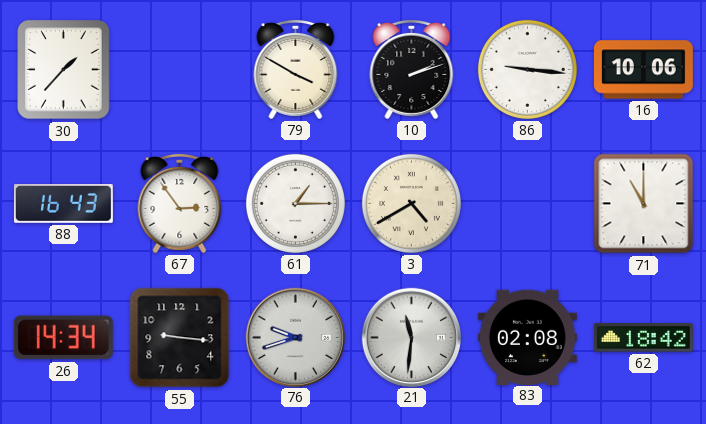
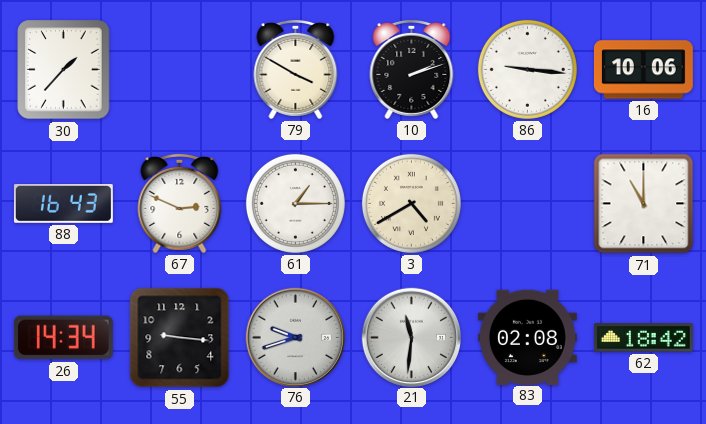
67: 2:54 -> 2:49
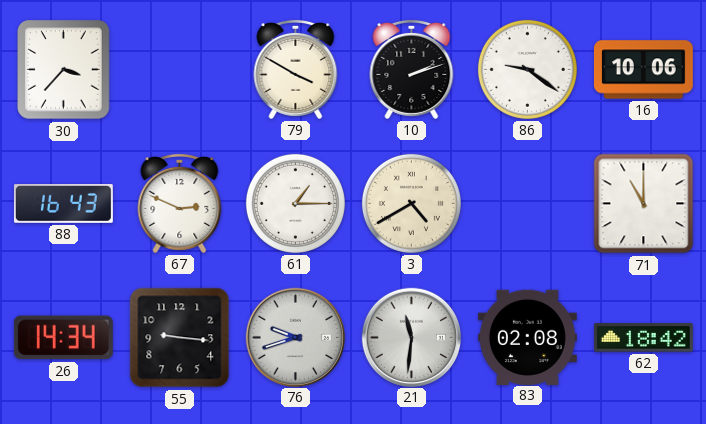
30: 1:37 -> 3:37
86: 9:16 -> 9:21
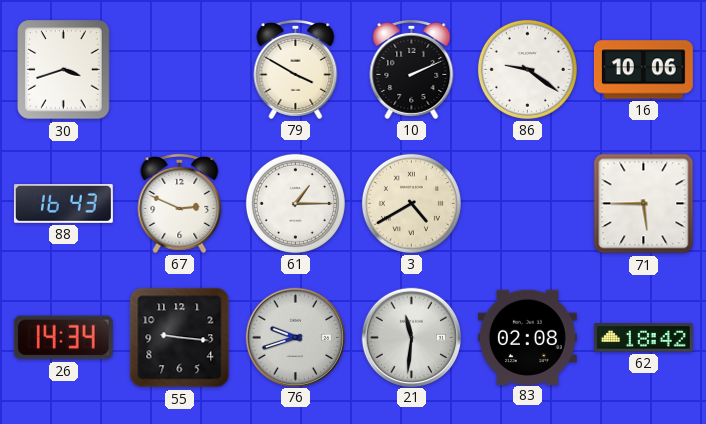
30: 3:37 -> 3:42
10: 2:12 -> 2:11
71: 11:00 -> 5:45
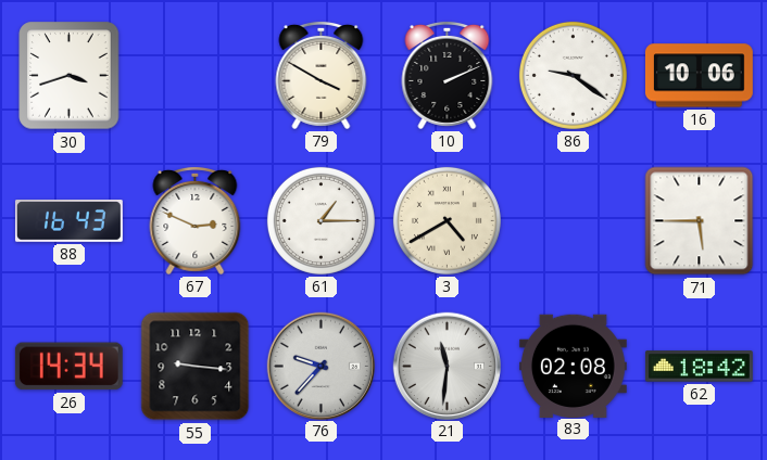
76: 9:42 -> 9:37
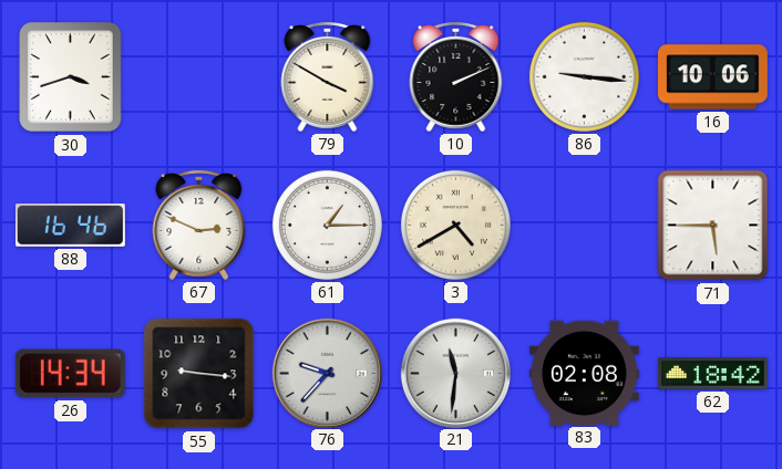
86: 9:21 -> 9:16
88: 16:43 -> 16:46
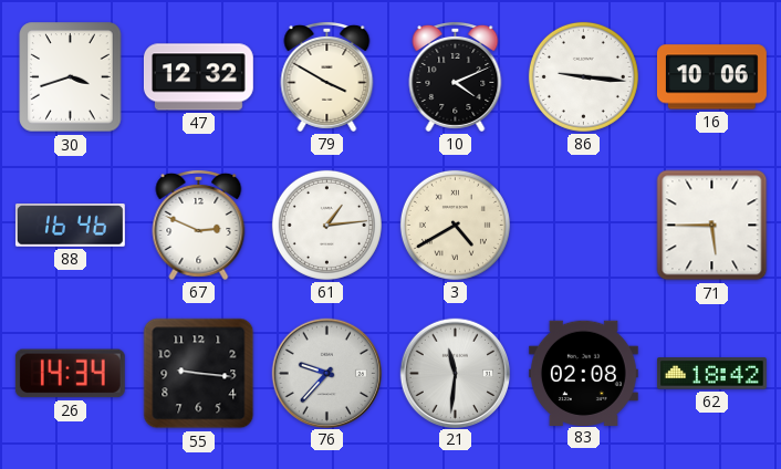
47: none -> 12:32
10: 2:11 -> 4:11
61: 1:15 -> 1:14
